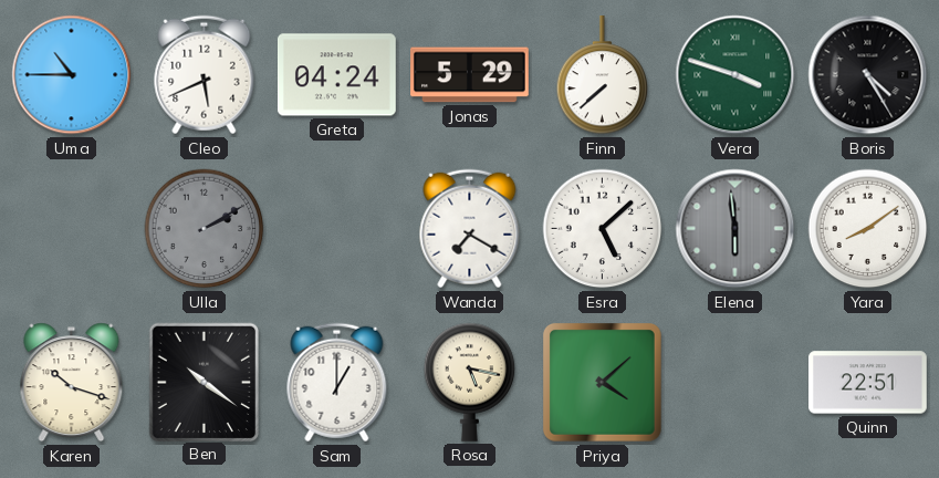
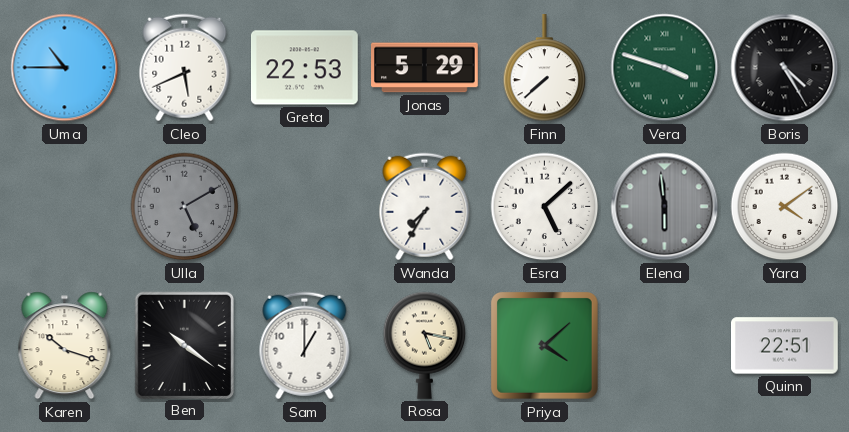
Greta: 04:24 -> 22:53
Ulla: 2:10 -> 5:10
Wanda: 7:20 -> 7:35
Yara: 8:09 -> 4:09
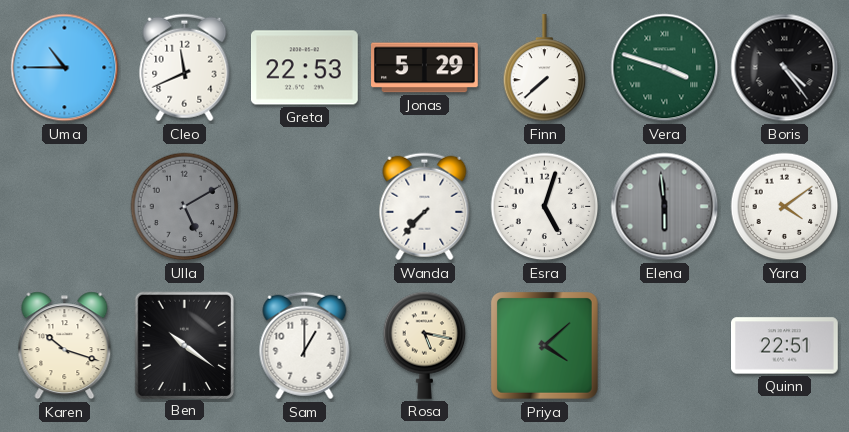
Cleo: 5:41 -> 11:41
Boris: 4:25 -> 4:24
Wanda: 7:35 -> 7:37
Esra: 5:08 -> 5:03
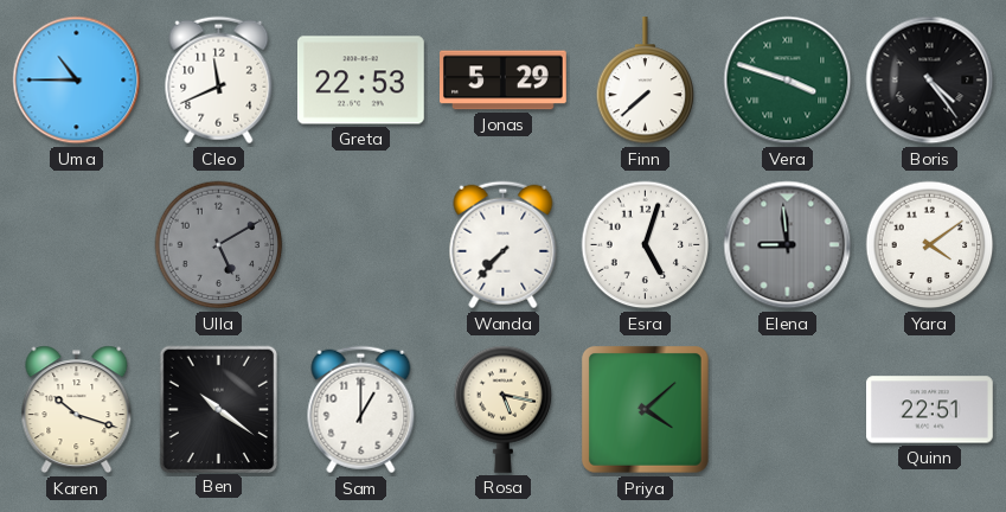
Elena: 5:59 -> 8:59
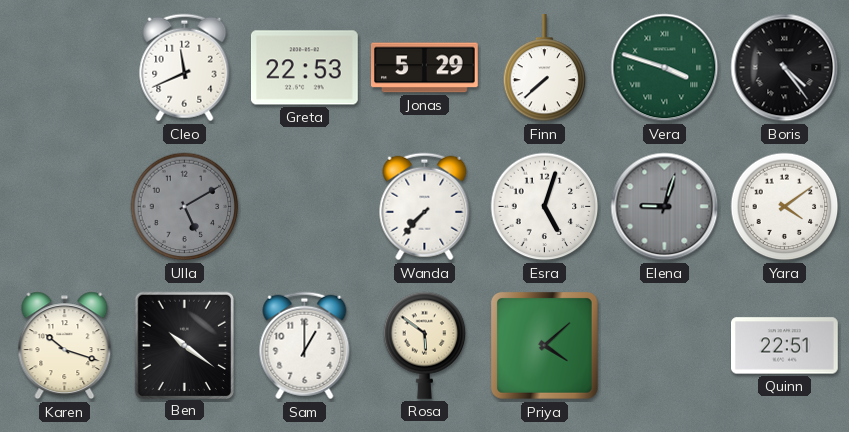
Uma: 10:45 -> none
Elena: 8:59 -> 9:03
Rosa: 5:17 -> 5:51
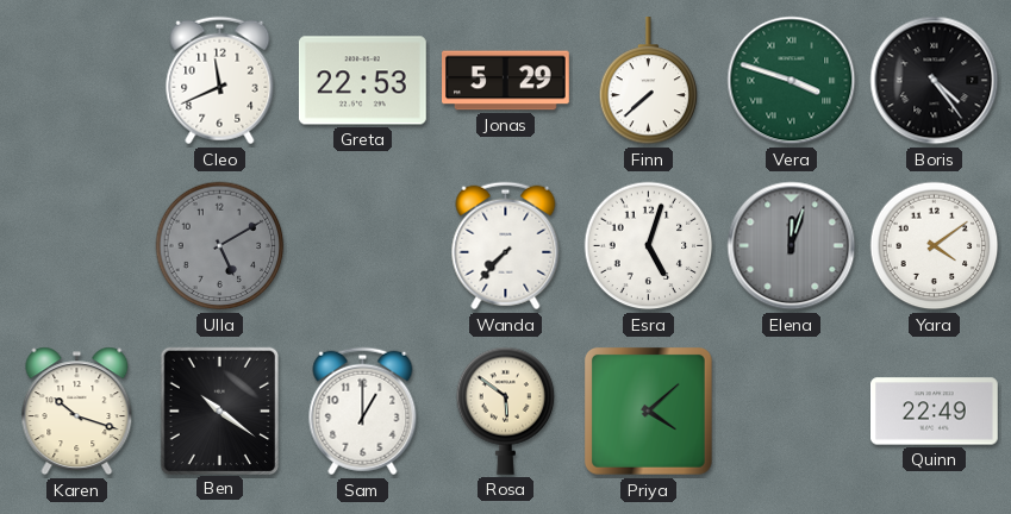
Elena: 9:03 -> 12:03
Quinn: 22:51 -> 22:49
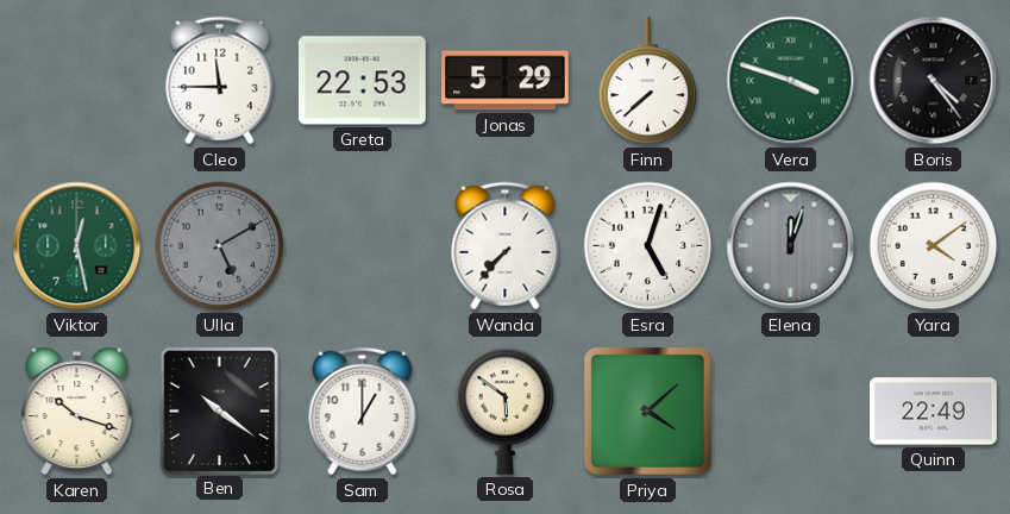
Cleo: 11:41 -> 11:45
Viktor: none -> 12:28
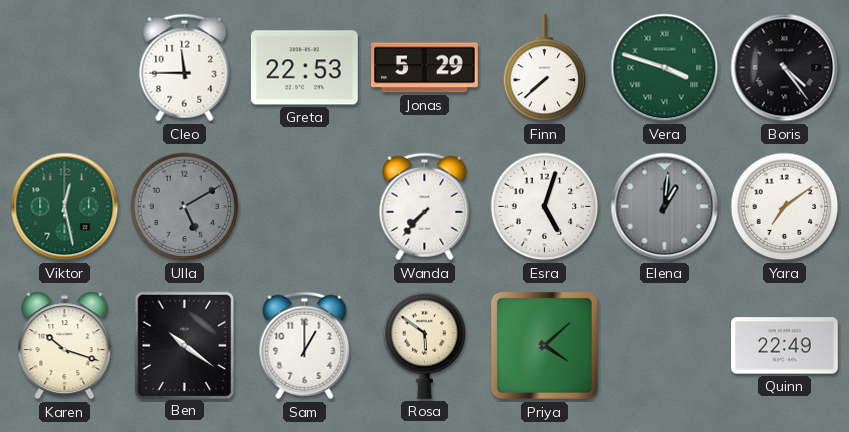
Elena: 12:03 -> 1:01
Yara: 4:09 -> 7:09
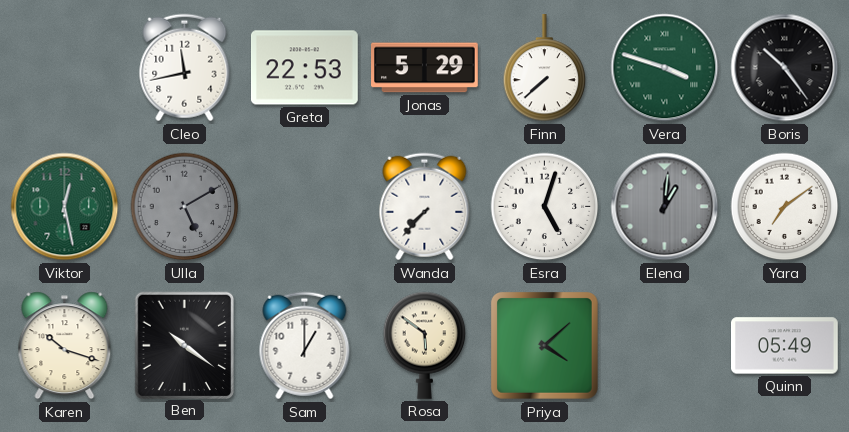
Cleo: 11:45 -> 11:43
Boris: 4:24 -> 10:24
Quinn: 22:49 -> 05:49
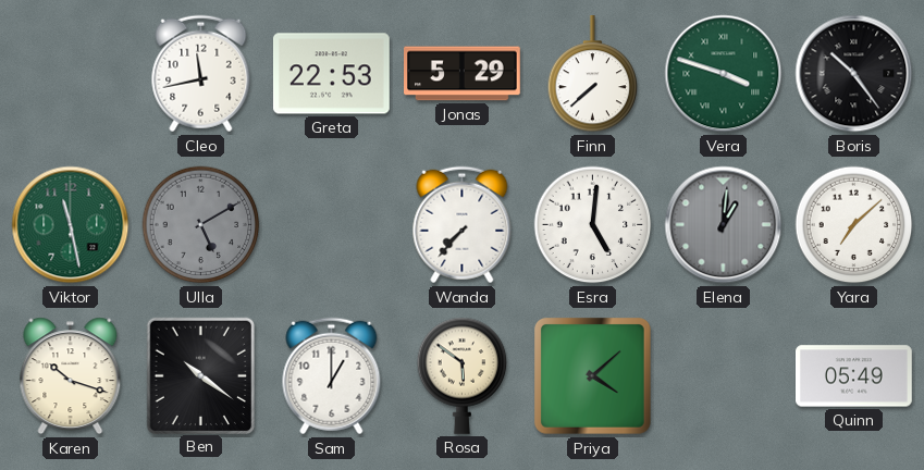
Viktor: 12:28 -> 11:28
Esra: 5:03 -> 5:01
Yara: 7:09 -> 7:08
